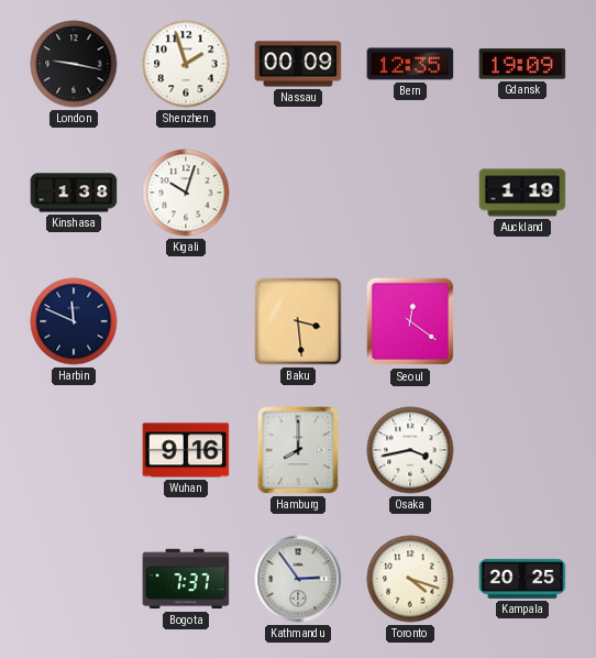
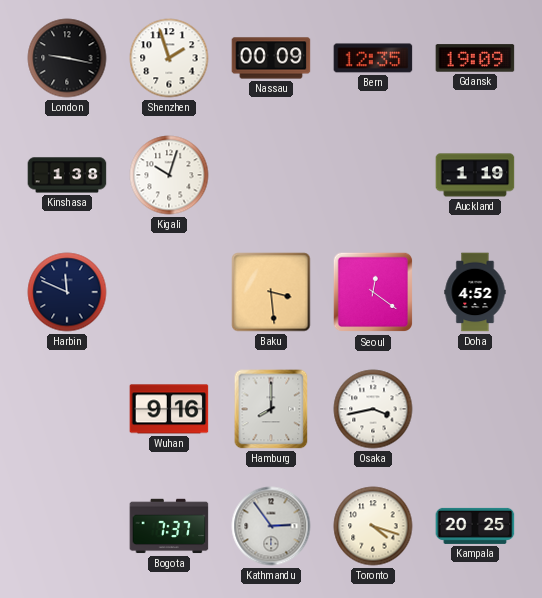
Doha: none -> 4:52
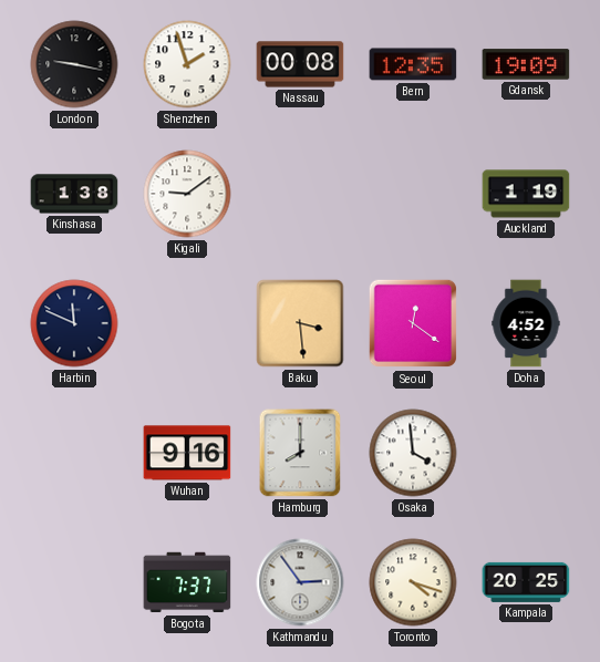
Nassau: 00:09 -> 00:08
Kigali: 10:03 -> 9:09
Osaka: 3:43 -> 3:59
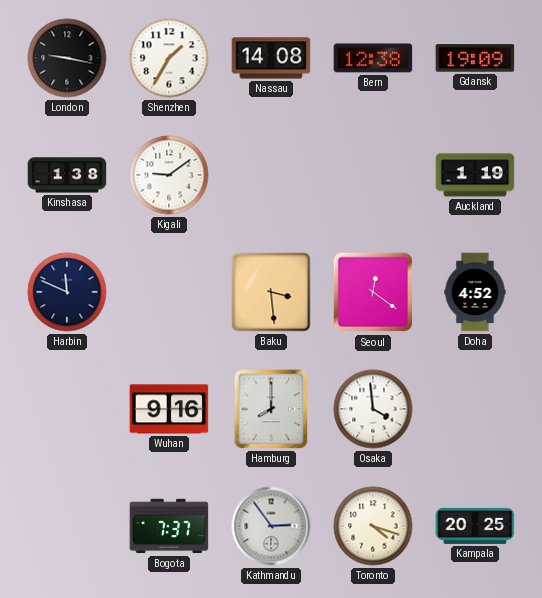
Shenzhen: 1:57 -> 1:35
Nassau: 00:08 -> 14:08
Bern: 12:35 -> 12:38
